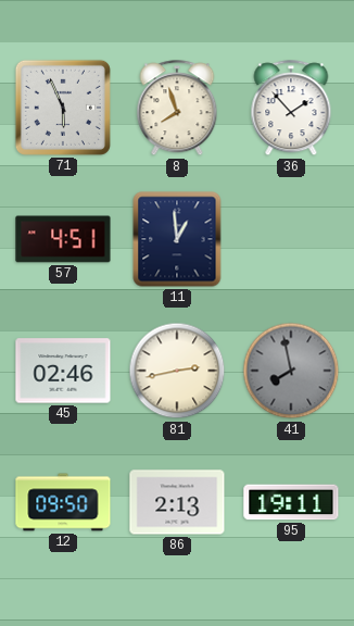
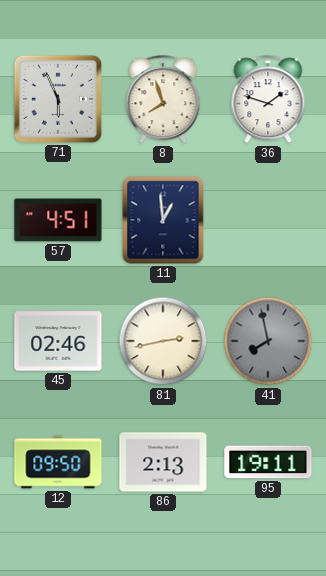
36: 1:53 -> 1:48
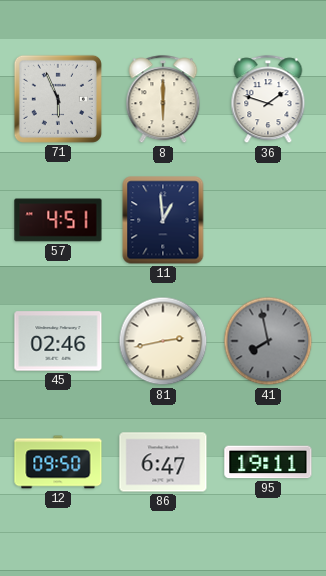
8: 7:57 -> 6:00
86: 2:13 -> 6:47
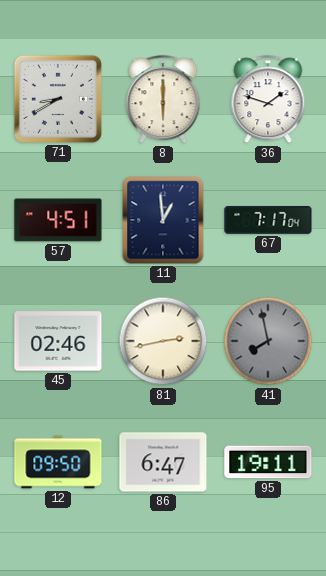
71: 5:56 -> 8:40
67: none -> 7:17
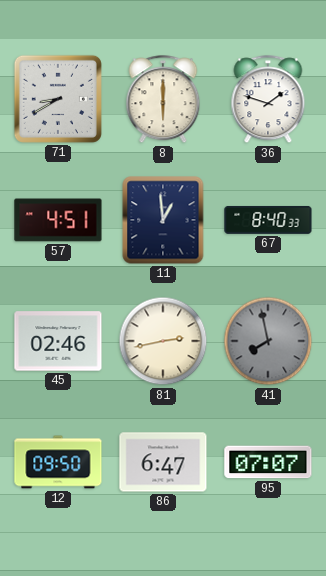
67: 7:17 -> 8:40
95: 19:11 -> 07:07
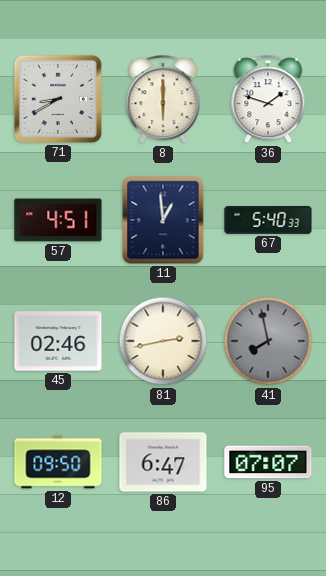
67: 8:40 -> 5:40
